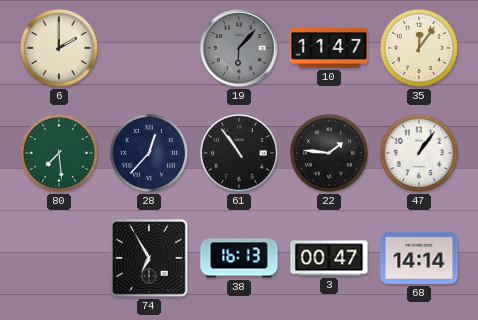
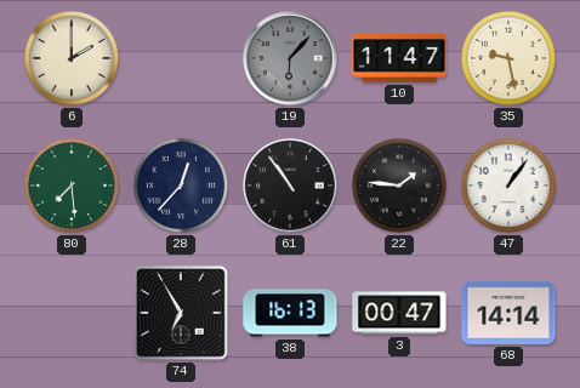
35: 12:06 -> 9:28
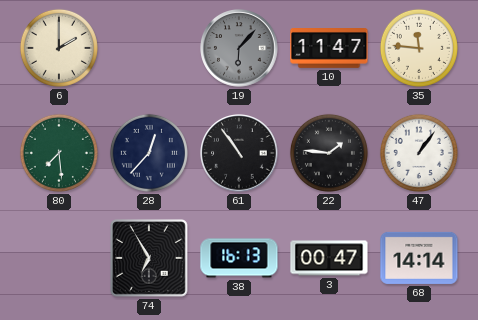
35: 9:28 -> 11:46
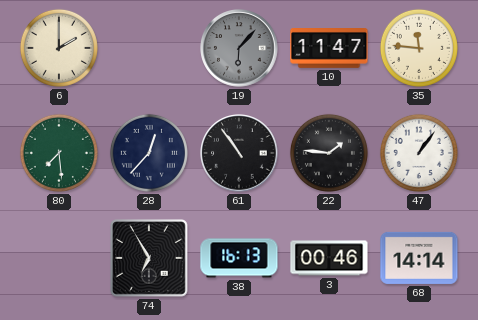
3: 00:47 -> 00:46
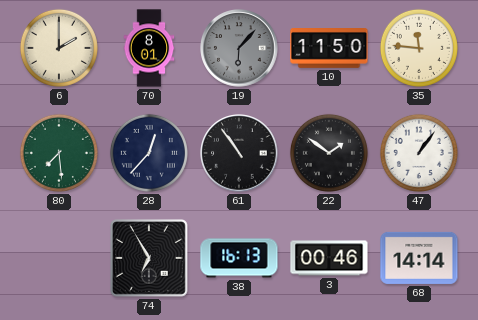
70: none -> 8:01
10: 11:47 -> 11:50
22: 1:46 -> 1:51
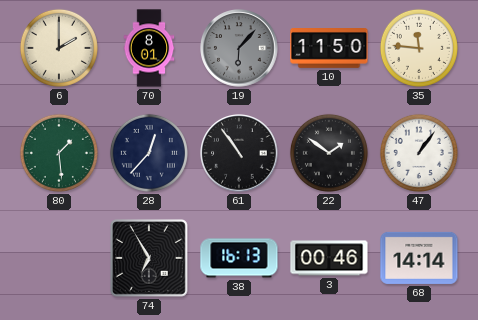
80: 7:29 -> 1:29
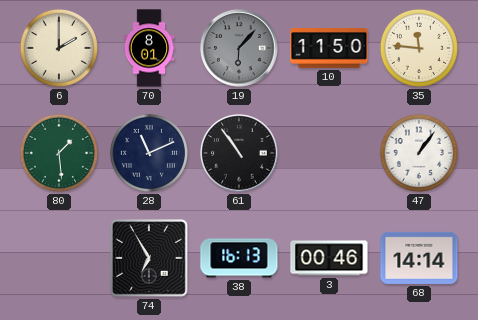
28: 12:37 -> 11:11
22: 1:51 -> none
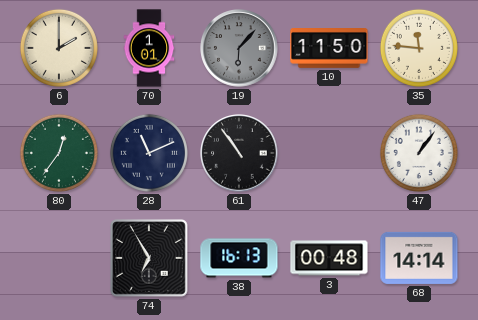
70: 8:01 -> 1:01
80: 1:29 -> 12:36
3: 00:46 -> 00:48
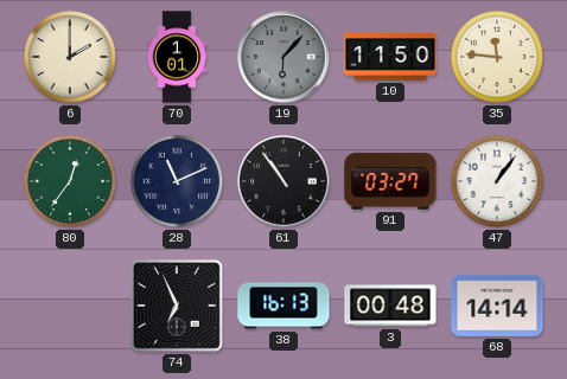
91: none -> 03:27
74: 6:55 -> 6:56
